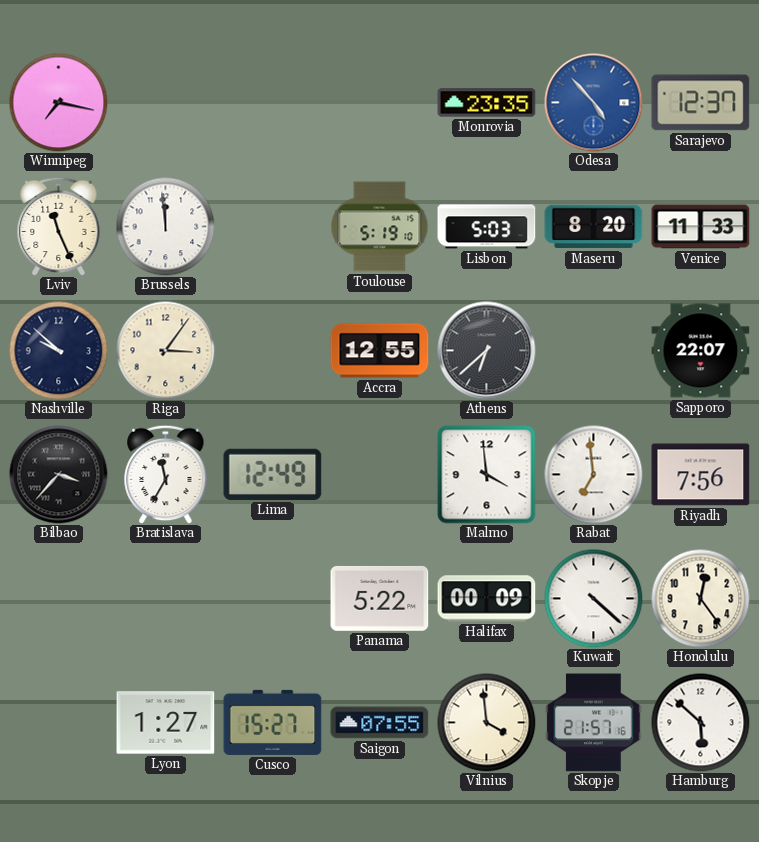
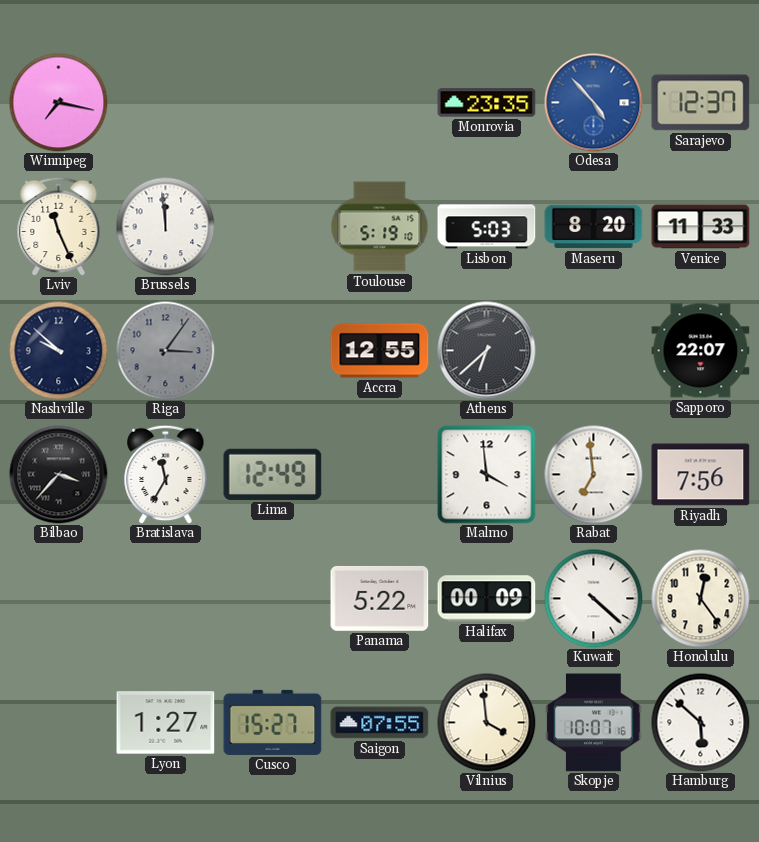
Riga dial: cream -> grey
Skopje: 21:57 -> 10:07
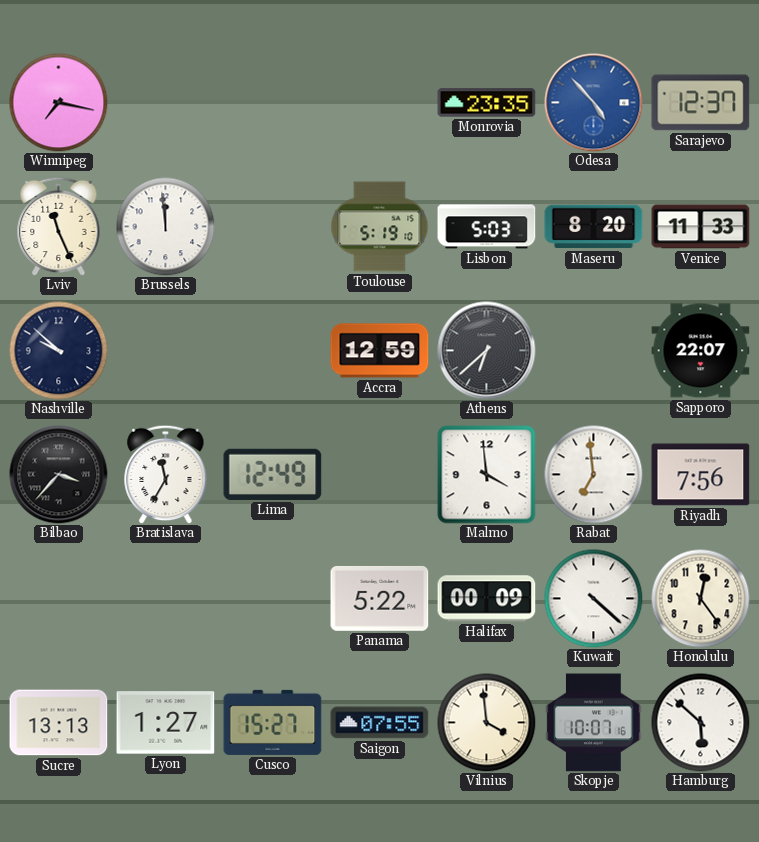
Riga: 3:06 -> none
Accra: 12:55 -> 12:59
Sucre: none -> 13:13
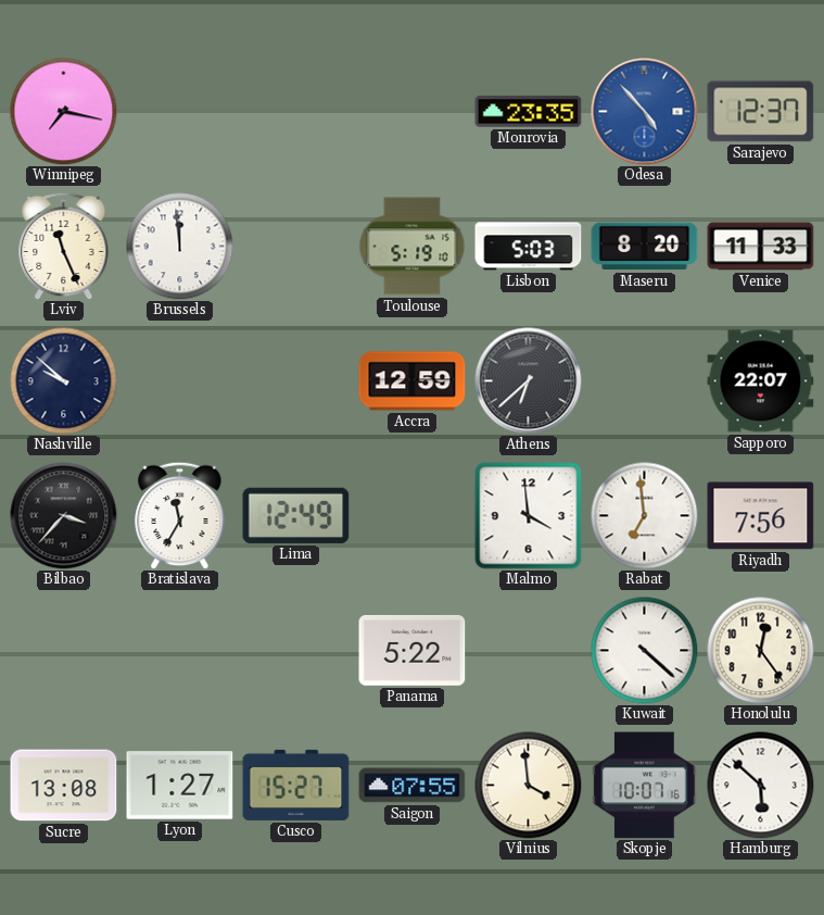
Halifax: 00:09 -> none
Sucre: 13:13 -> 13:08
